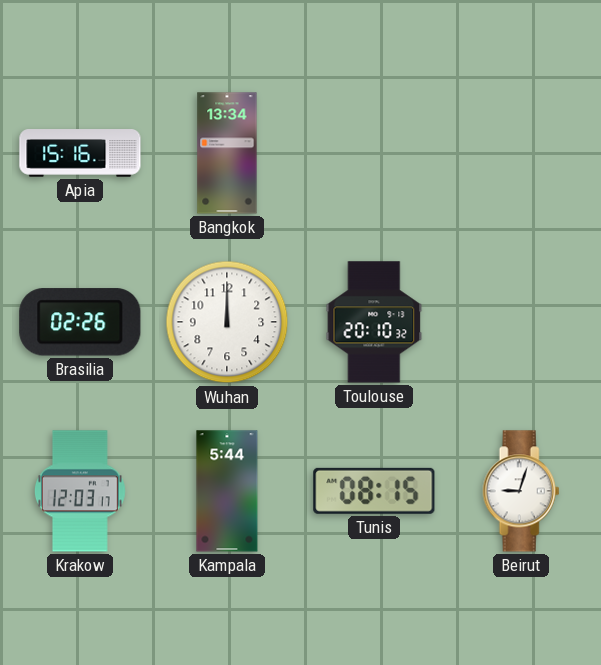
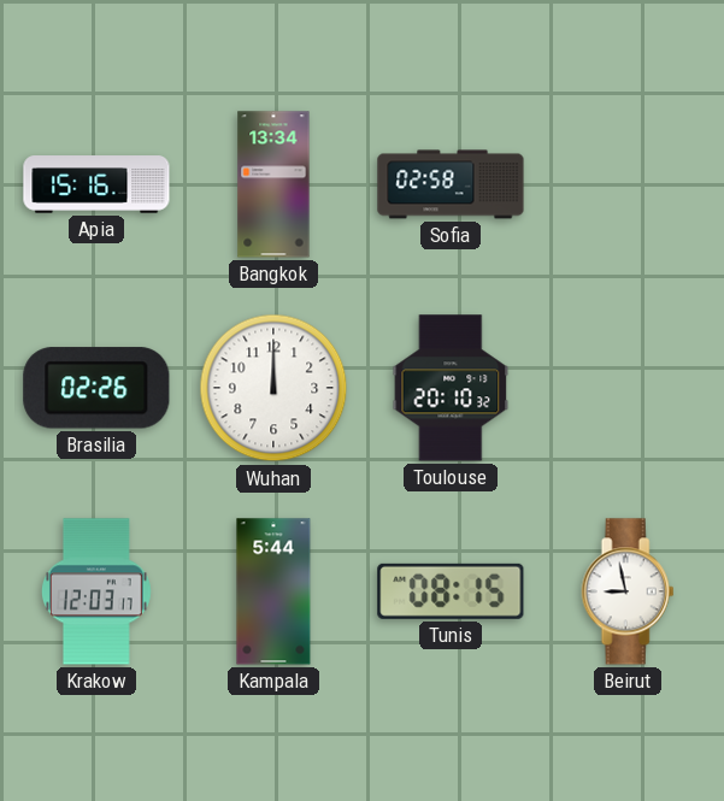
Sofia: none -> 02:58
Beirut: 9:03 -> 8:58
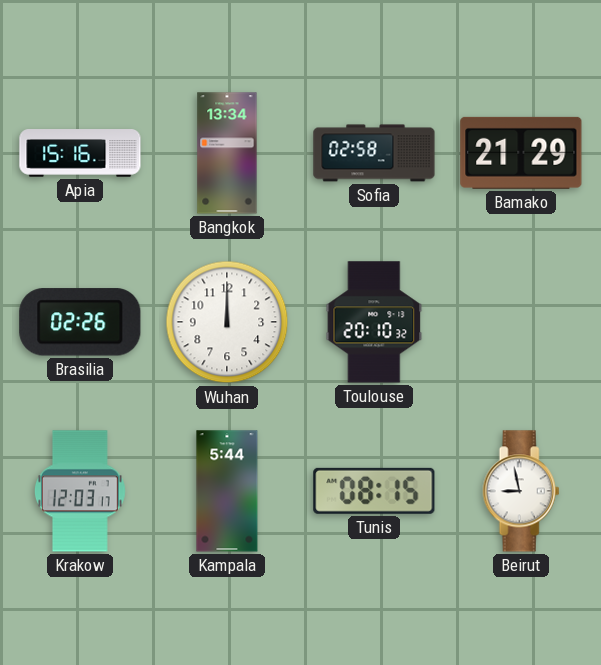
Bamako: none -> 21:29
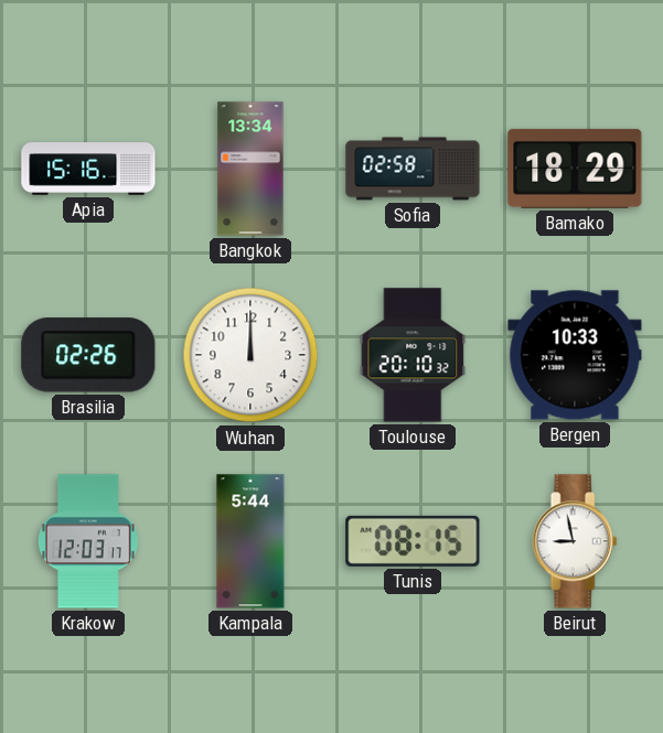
Bamako: 21:29 -> 18:29
Bergen: none -> 10:33
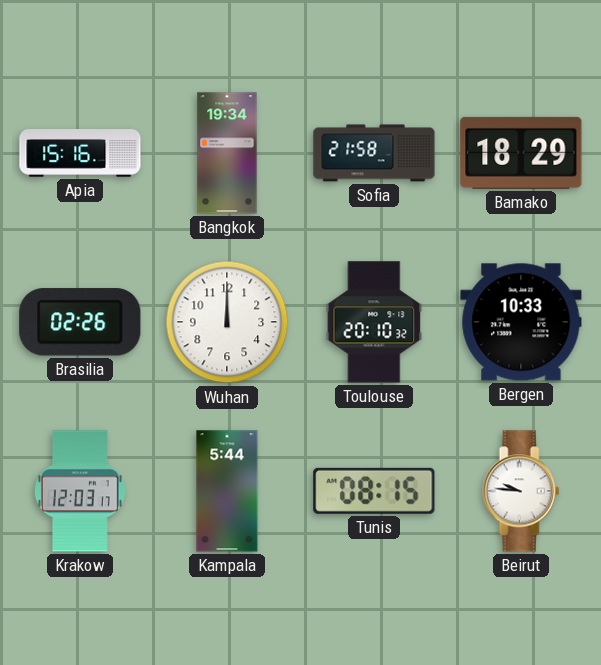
Bangkok: 13:34 -> 19:34
Sofia: 02:58 -> 21:58
Beirut: 8:58 -> 9:46
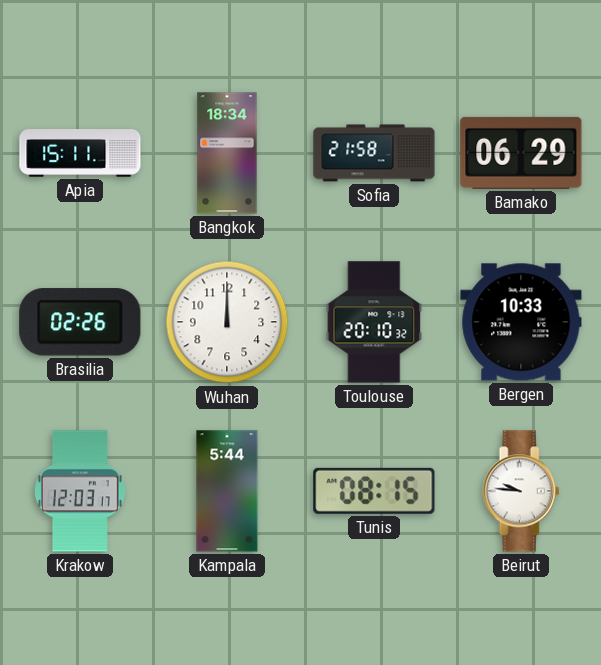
Apia: 15:16 -> 15:11
Bangkok: 19:34 -> 18:34
Bamako: 18:29 -> 06:29
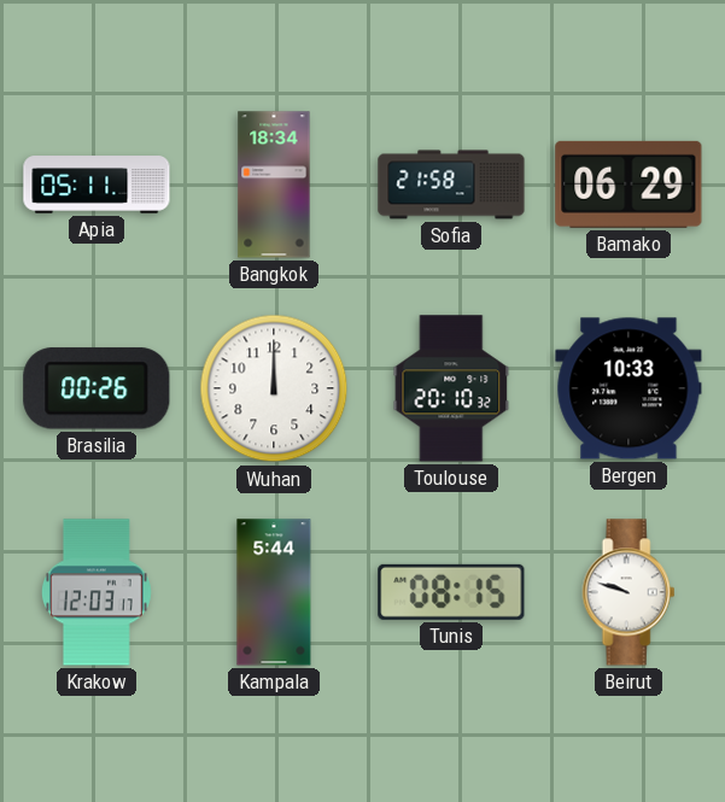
Apia: 15:11 -> 05:11
Brasilia: 02:26 -> 00:26
Beirut: 9:46 -> 9:48
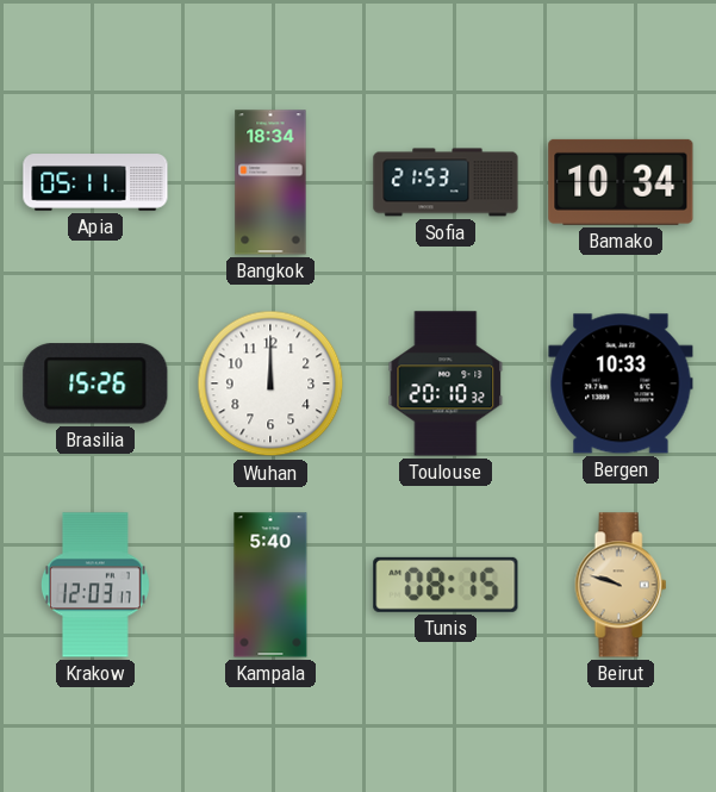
Sofia: 21:58 -> 21:53
Bamako: 06:29 -> 10:34
Brasilia: 00:26 -> 15:26
Kampala: 5:44 -> 5:40
Beirut dial: white -> champagne
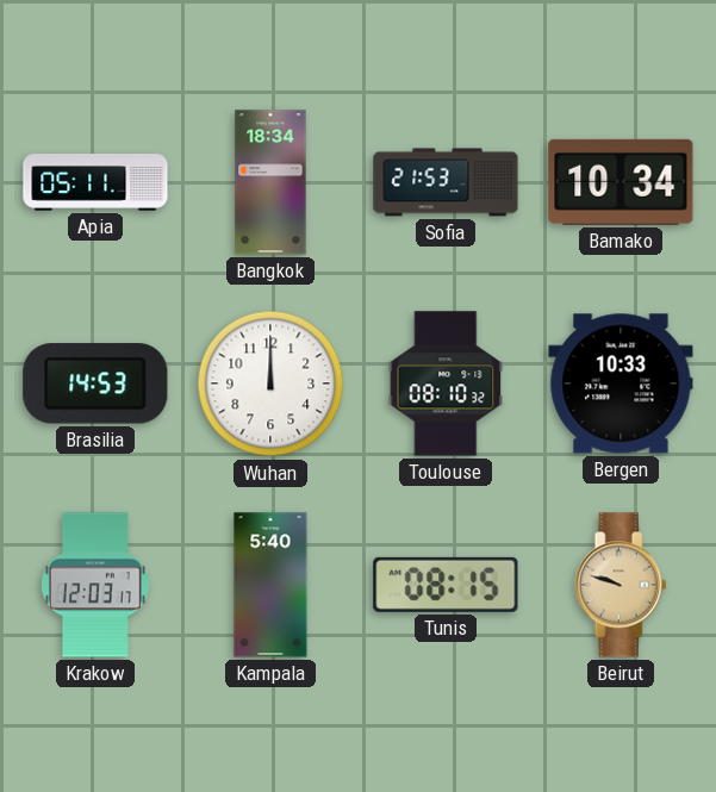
Brasilia: 15:26 -> 14:53
Toulouse: 20:10 -> 08:10
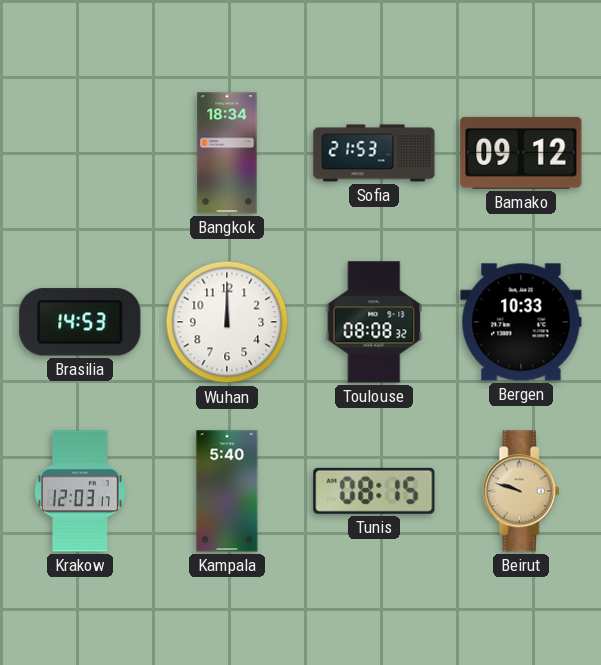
Apia: 05:11 -> none
Bamako: 10:34 -> 09:12
Toulouse: 08:10 -> 08:08
